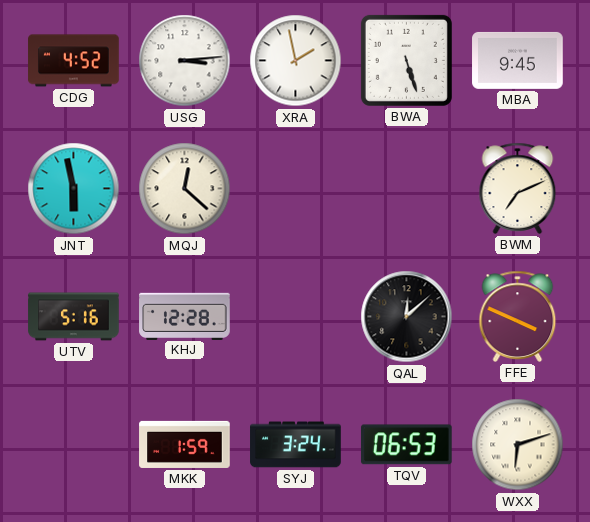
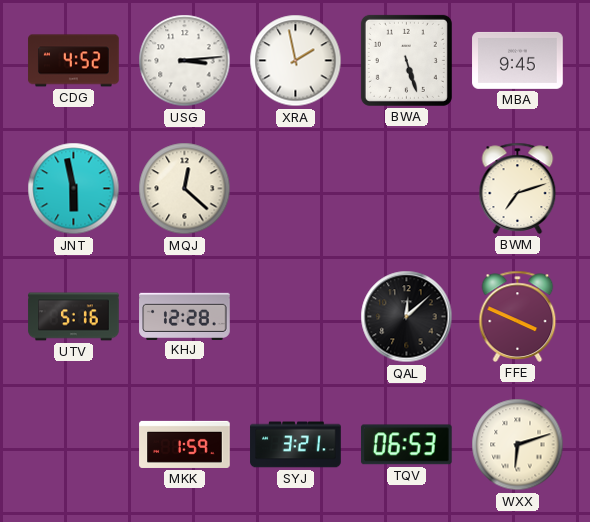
BWM: 7:11 -> 7:12
SYJ: 3:24 -> 3:21
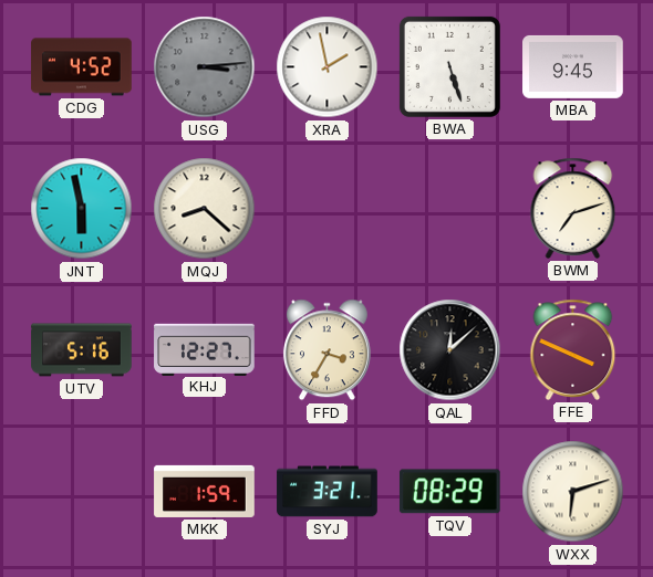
USG dial: white -> grey
MQJ: 12:22 -> 8:22
KHJ: 12:28 -> 12:27
FFD: none -> 3:35
TQV: 06:53 -> 08:29
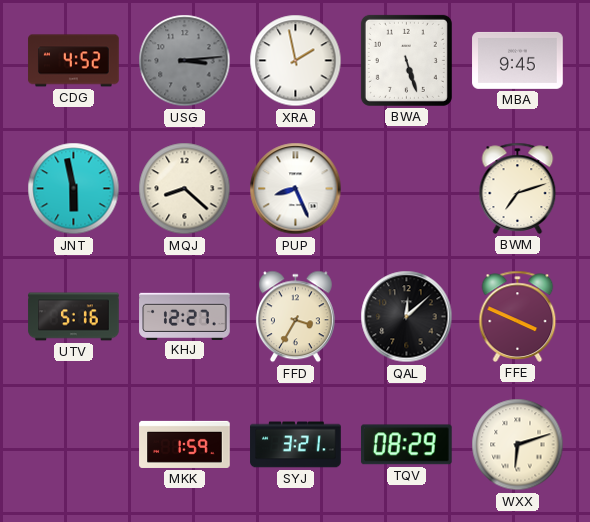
PUP: none -> 8:26
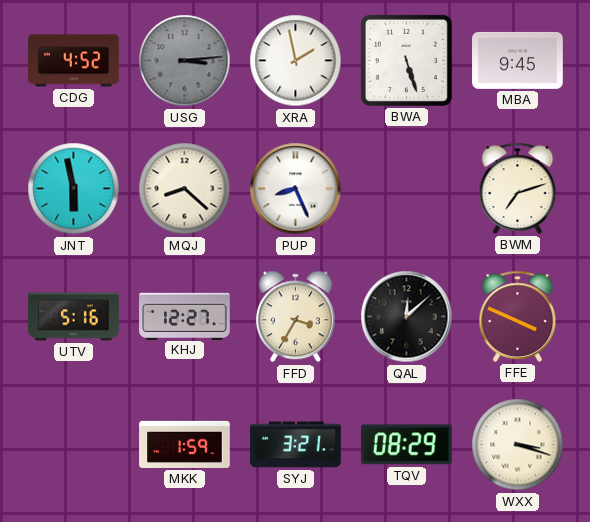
WXX: 6:12 -> 3:18
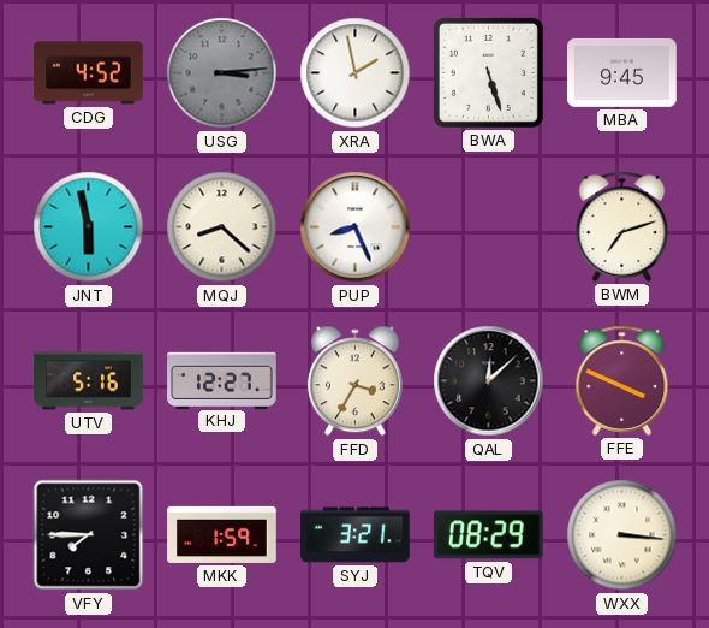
VFY: none -> 7:45
WXX: 3:18 -> 3:16
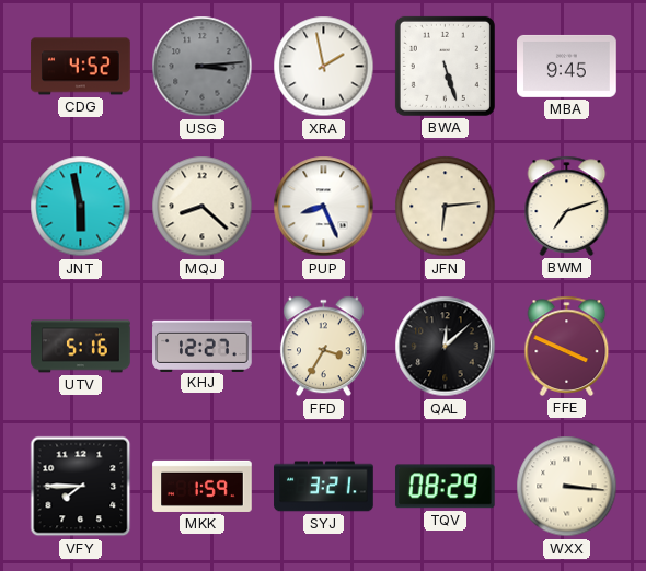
JFN: none -> 6:14
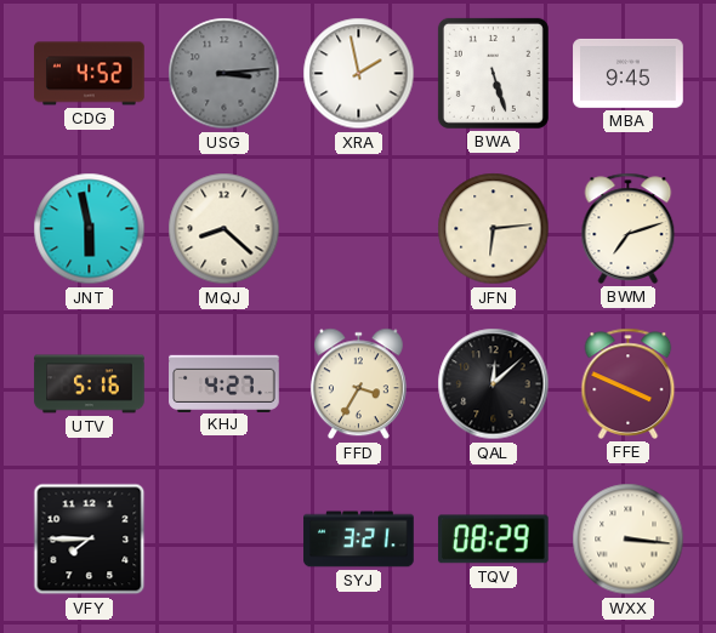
PUP: 8:26 -> none
KHJ: 12:27 -> 4:27
MKK: 1:59 -> none
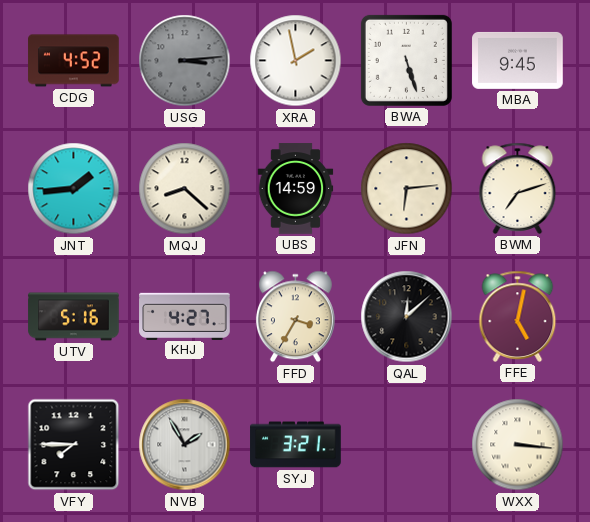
JNT: 5:58 -> 1:44
UBS: none -> 14:59
FFE: 3:49 -> 5:02
NVB: none -> 1:55
TQV: 08:29 -> none
